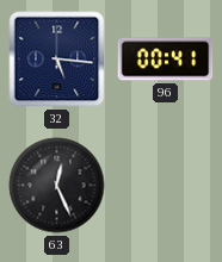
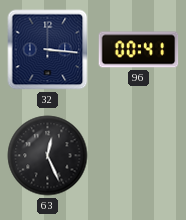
32: 5:16 -> 3:16
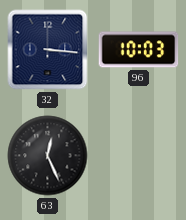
96: 00:41 -> 10:03
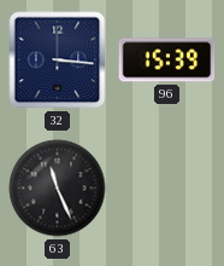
96: 10:03 -> 15:39
63: 12:26 -> 11:26
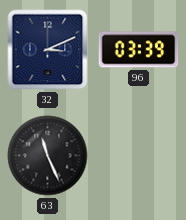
32: 3:16 -> 3:11
96: 15:39 -> 03:39
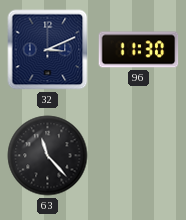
96: 03:39 -> 11:30
63: 11:26 -> 11:23
